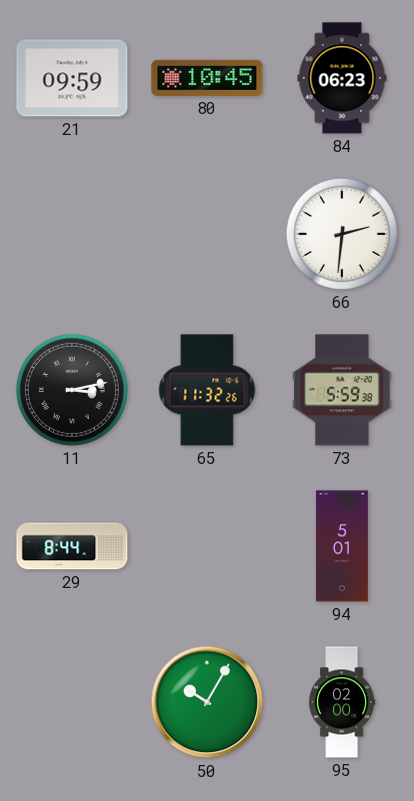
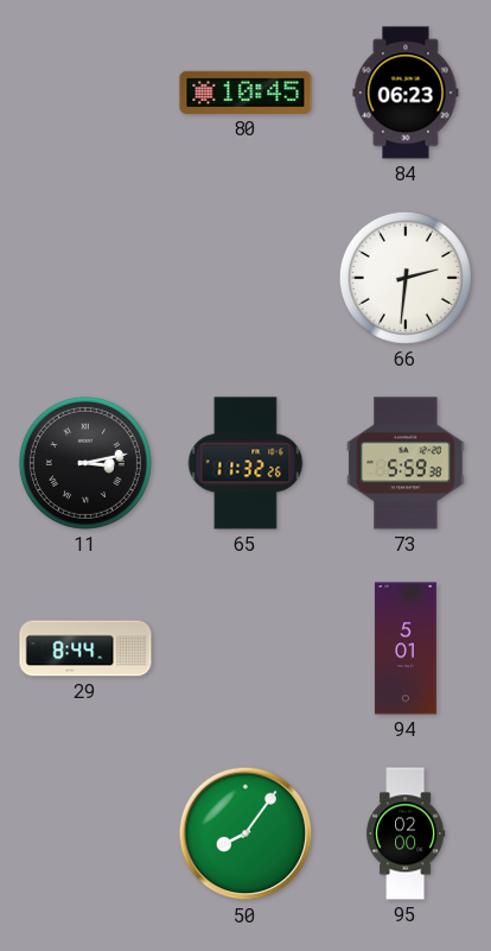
21: 09:59 -> none
50: 10:05 -> 8:06
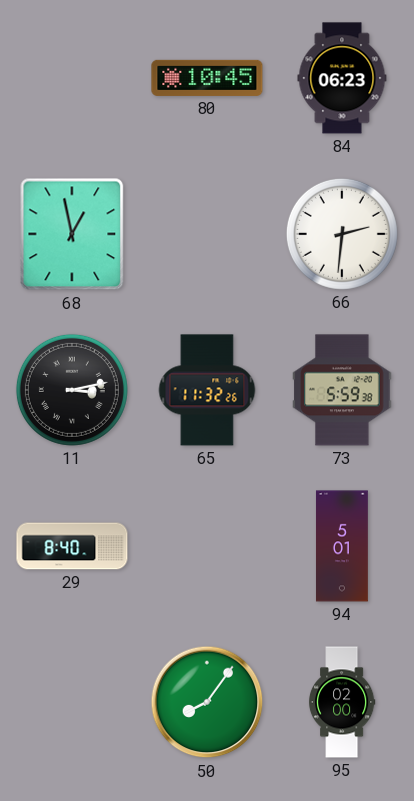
68: none -> 12:58
29: 8:44 -> 8:40
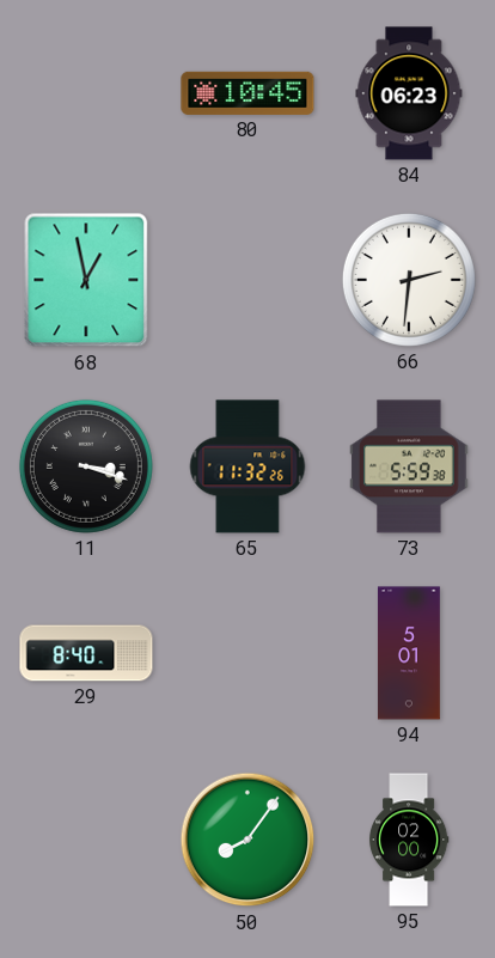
11: 3:13 -> 3:18
